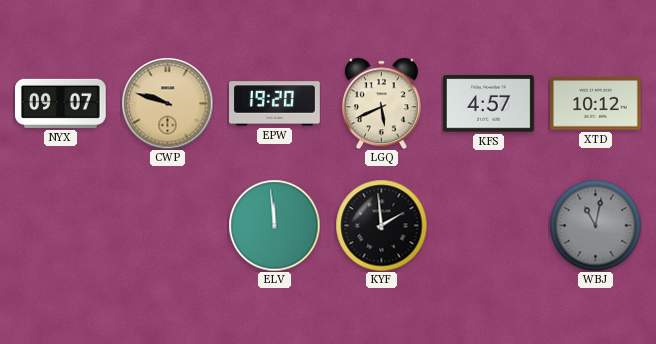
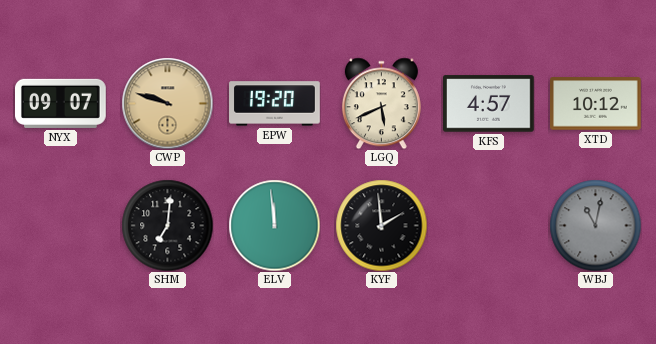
SHM: none -> 7:01
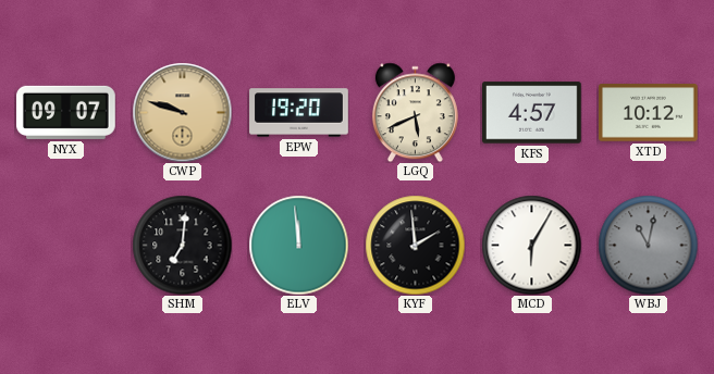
MCD: none -> 6:05
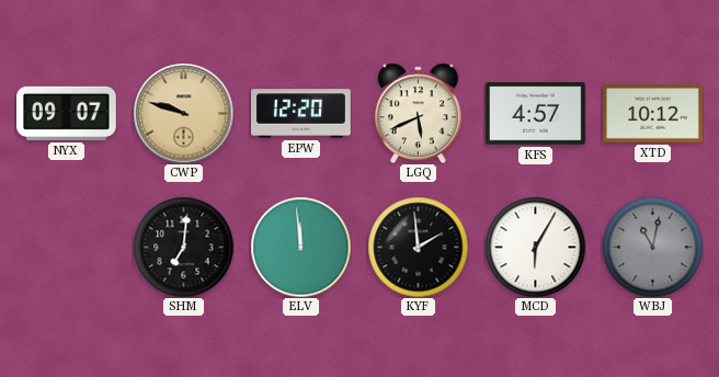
EPW: 19:20 -> 12:20
